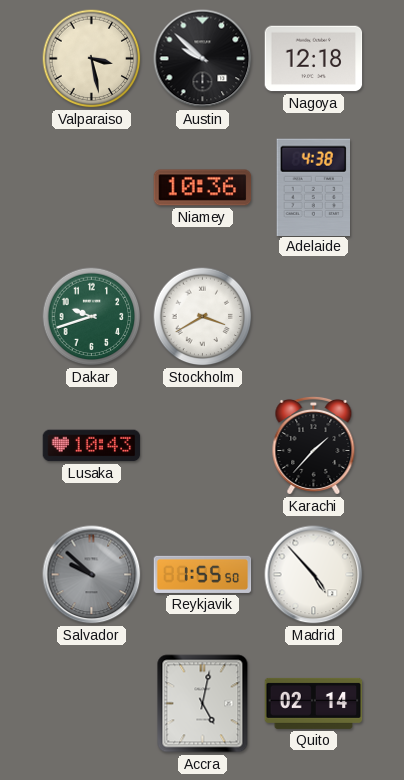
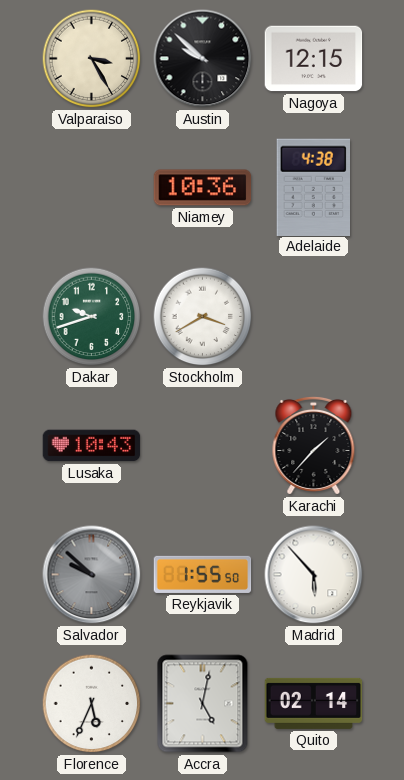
Valparaiso: 3:28 -> 3:25
Nagoya: 12:18 -> 12:15
Madrid: 4:53 -> 5:53
Florence: none -> 5:34
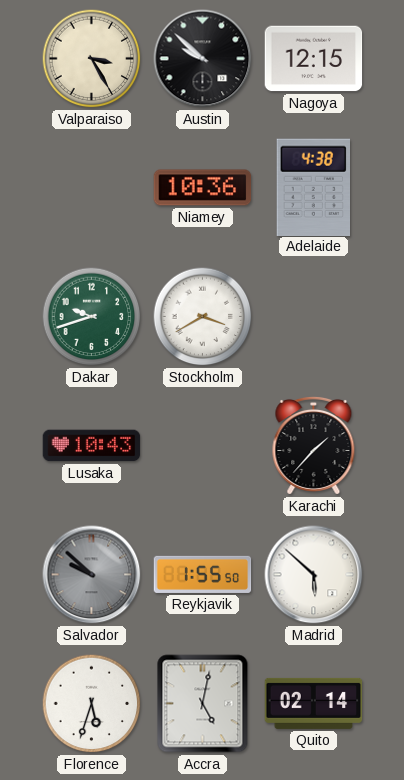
Madrid: 5:53 -> 5:52
Florence: 5:34 -> 5:33
